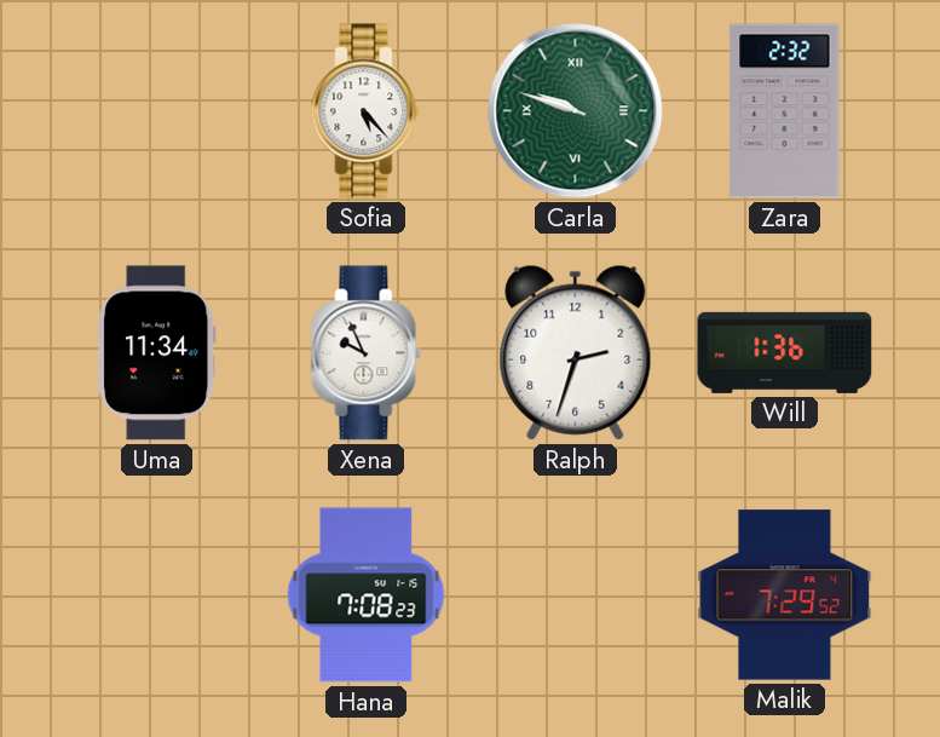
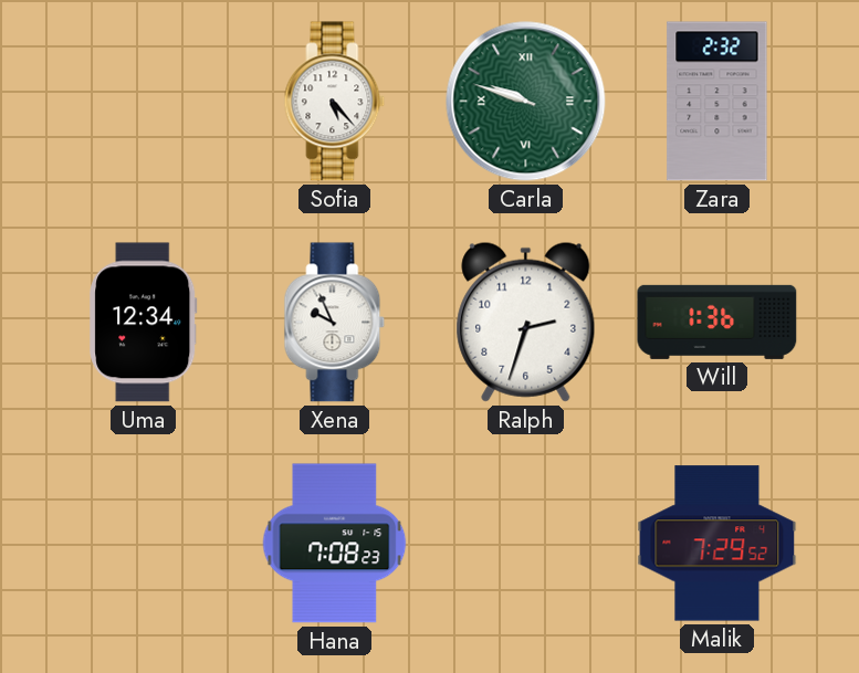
Uma: 11:34 -> 12:34
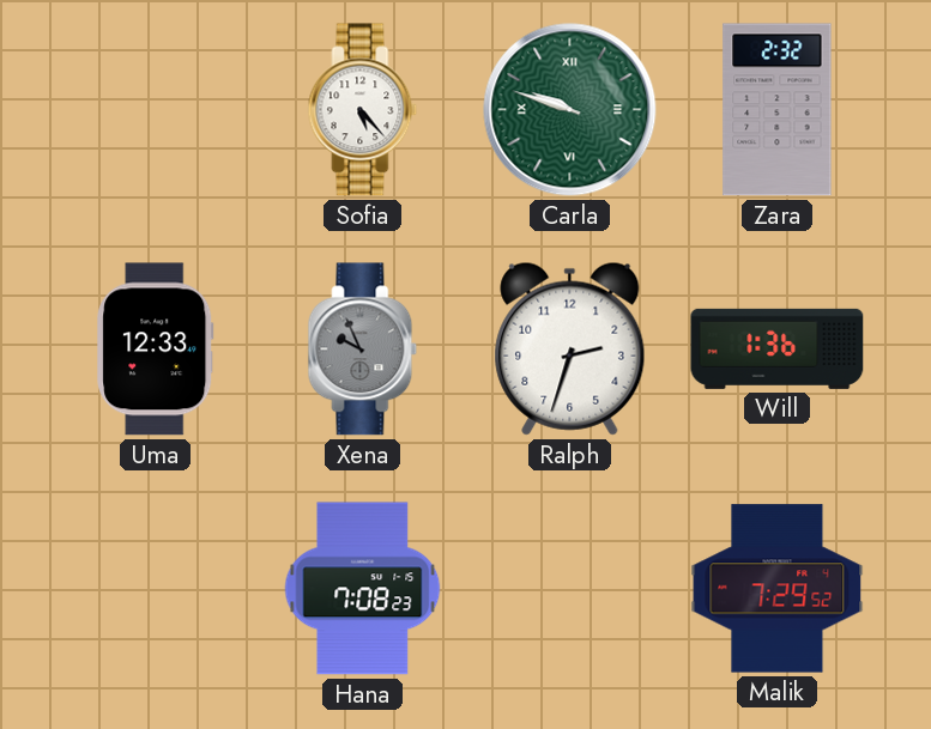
Uma: 12:34 -> 12:33
Xena dial: white -> grey
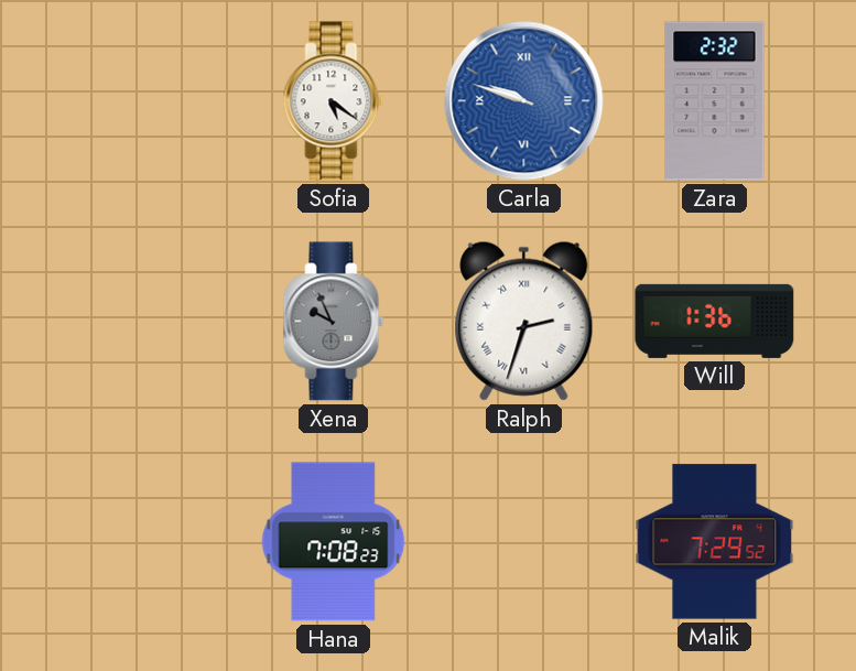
Sofia: 5:23 -> 5:21
Carla dial: green -> blue
Uma: 12:33 -> none
Ralph numerals: Arabic -> Roman
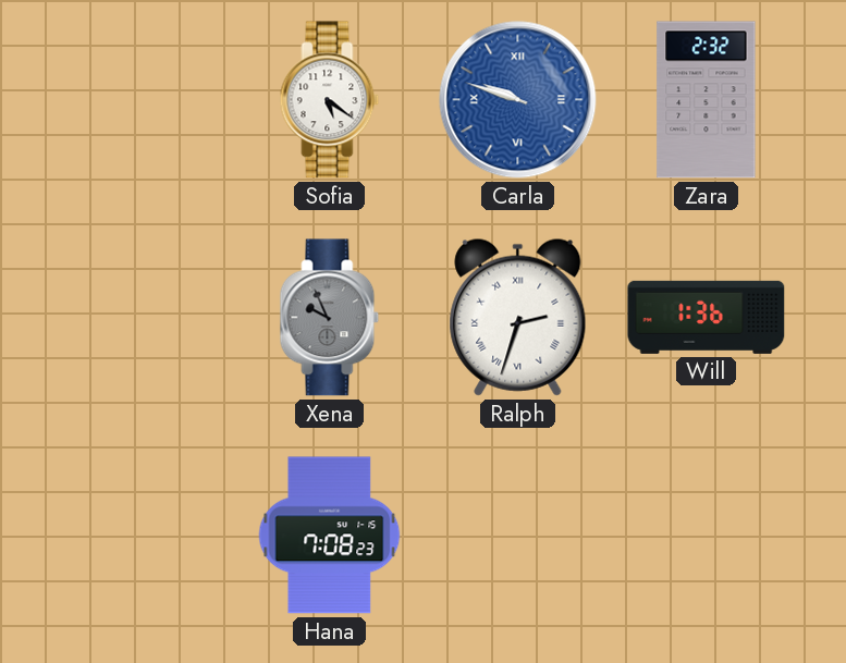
Malik: 7:29 -> none
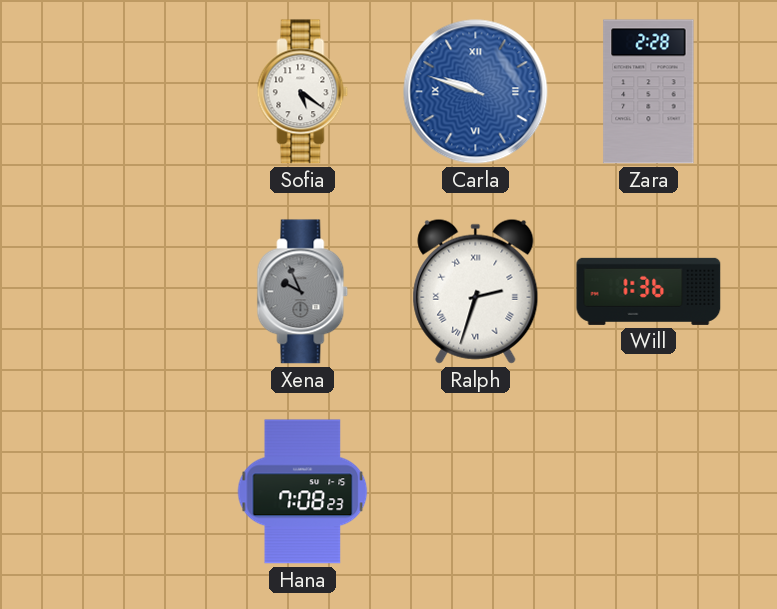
Zara: 2:32 -> 2:28
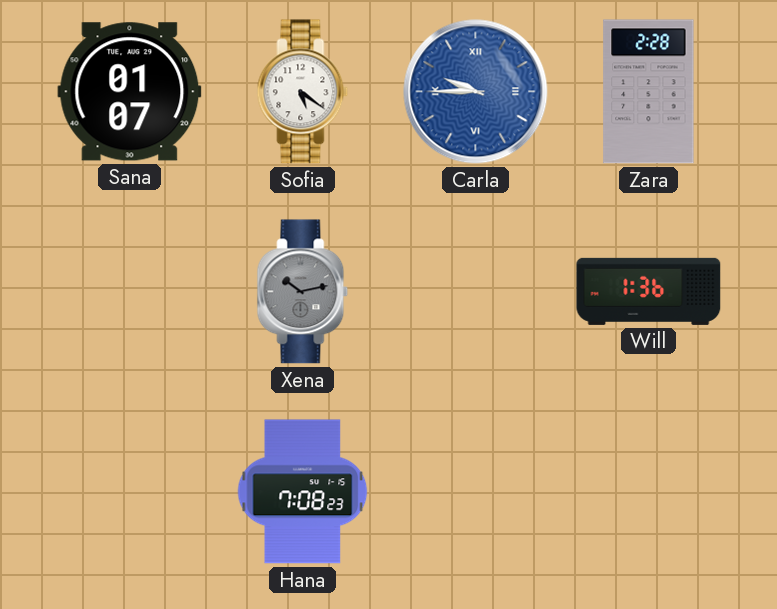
Sana: none -> 01:07
Carla: 9:48 -> 9:45
Xena: 9:56 -> 10:13
Ralph: 2:33 -> none
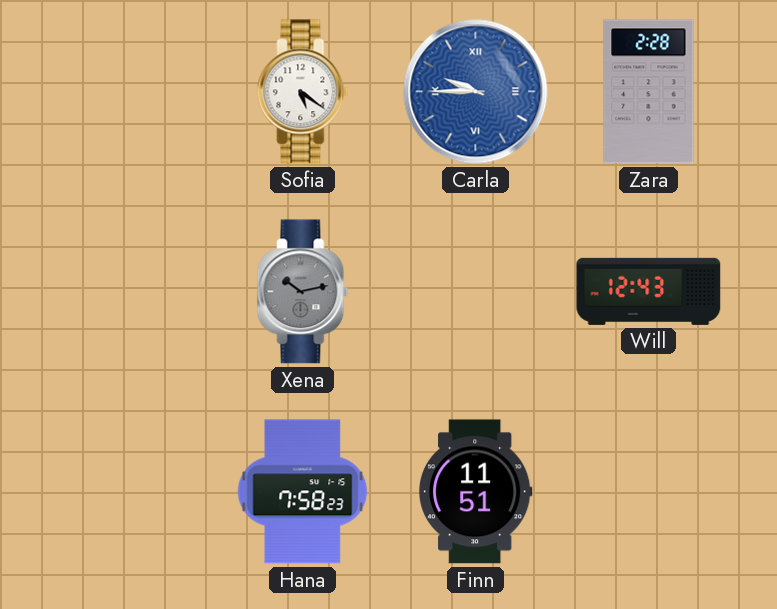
Sana: 01:07 -> none
Will: 1:36 -> 12:43
Hana: 7:08 -> 7:58
Finn: none -> 11:51
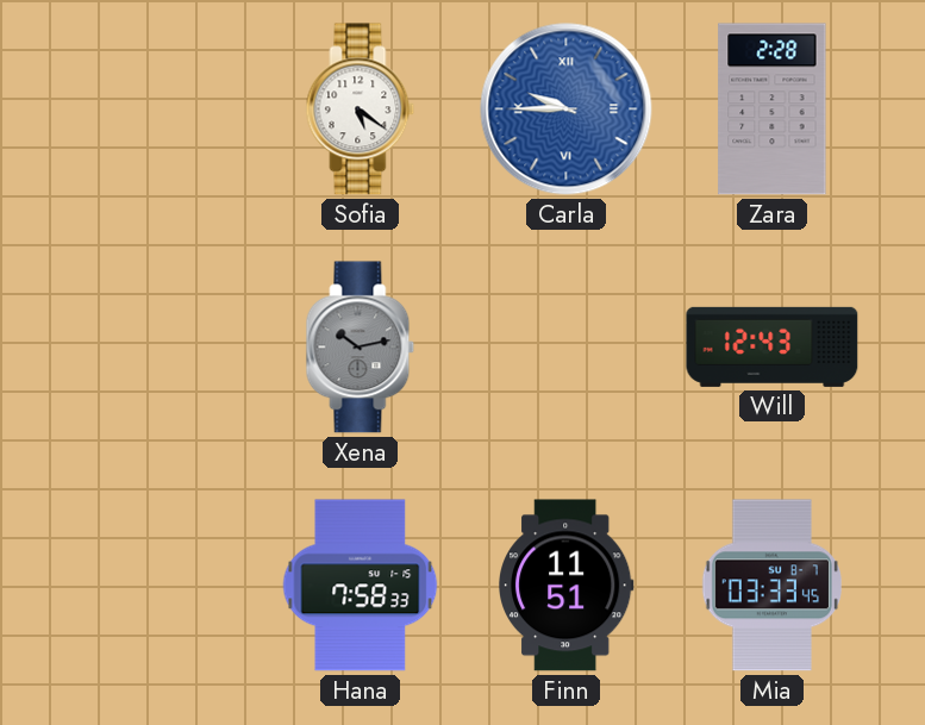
Hana: 7:58:23 -> 7:58:33
Mia: none -> 03:33
